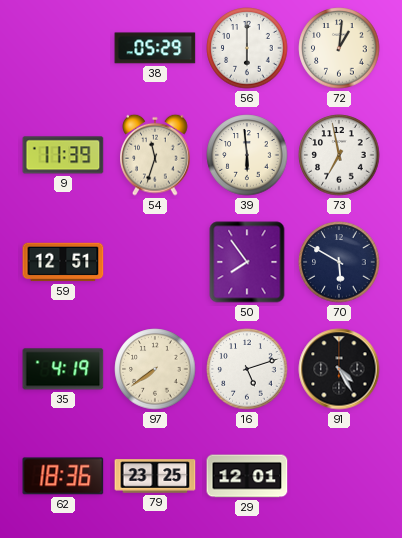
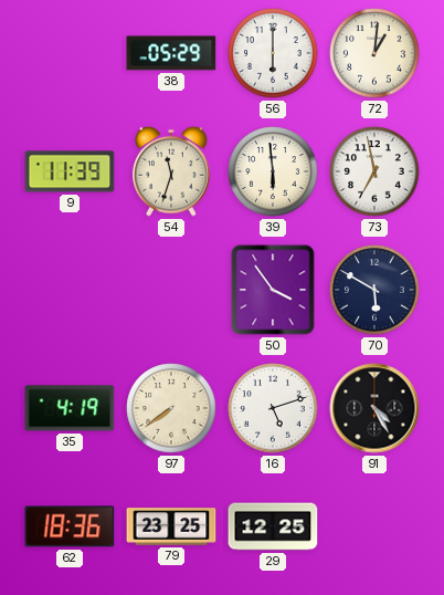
59: 12:51 -> none
50: 7:54 -> 3:54
29: 12:01 -> 12:25
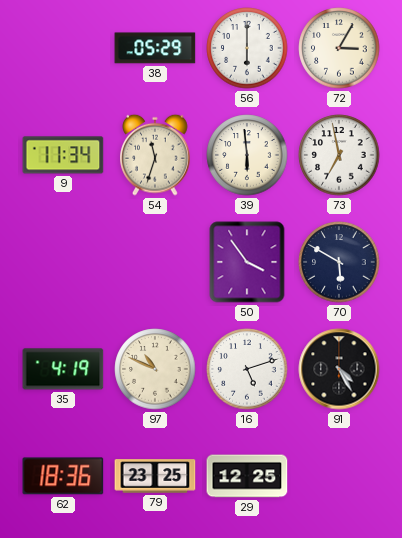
72: 1:01 -> 3:05
9: 11:39 -> 11:34
97: 7:39 -> 10:49
